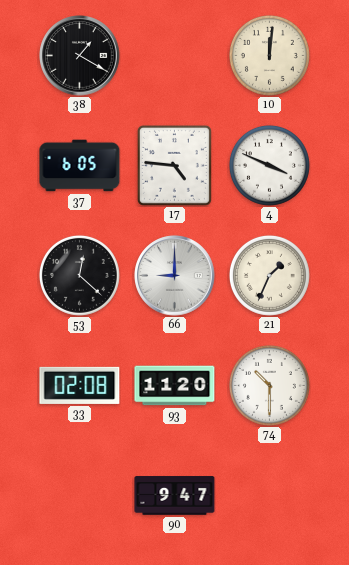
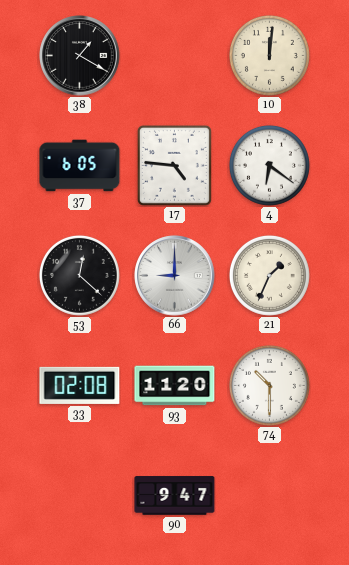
4: 3:49 -> 6:21
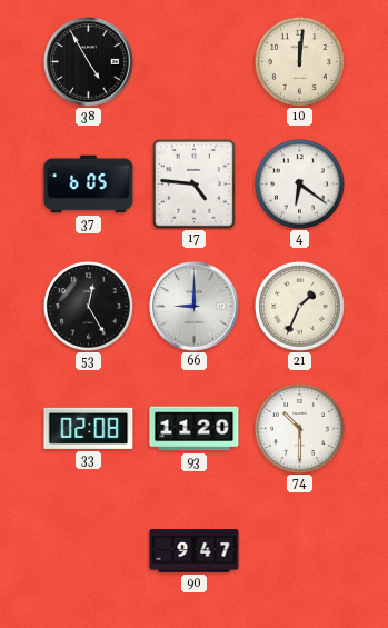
38: 1:20 -> 4:55
53: 12:22 -> 12:25
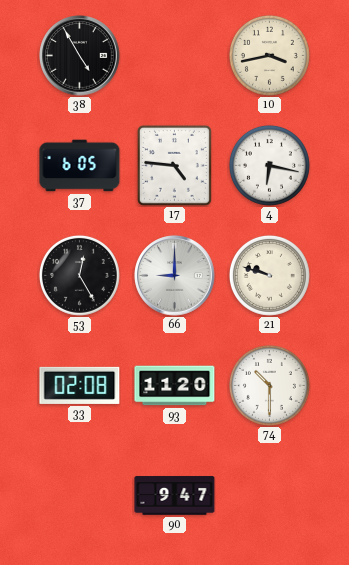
10: 12:01 -> 3:43
4: 6:21 -> 6:17
21: 1:34 -> 9:48
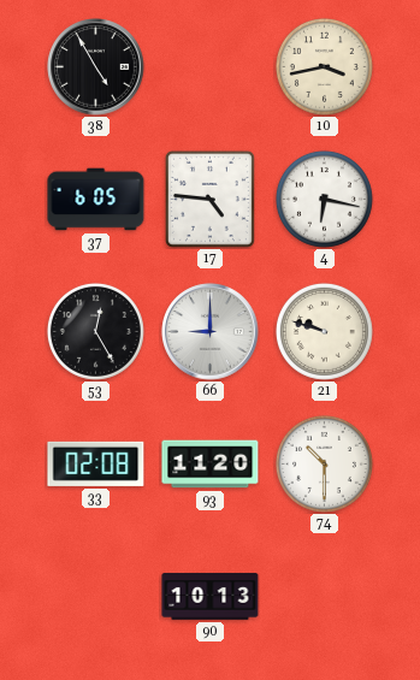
90: 9:47 -> 10:13
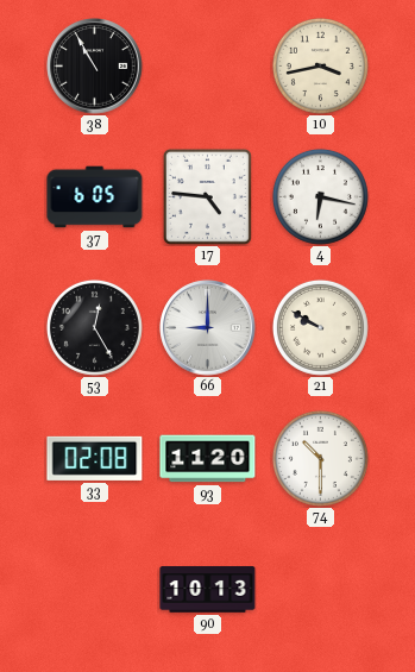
38: 4:55 -> 10:55
21: 9:48 -> 9:50
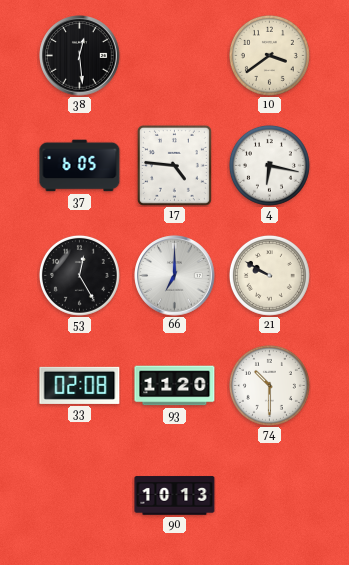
38: 10:55 -> 12:29
10: 3:43 -> 3:39
66: 9:00 -> 7:00
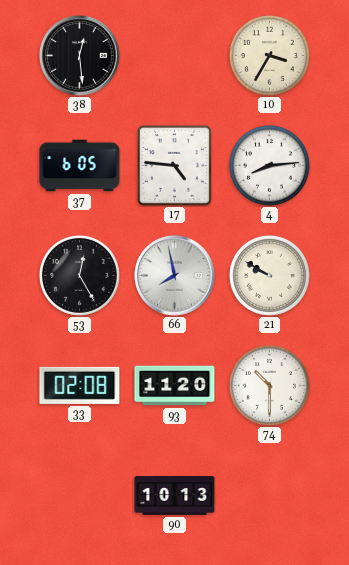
10: 3:39 -> 3:35
4: 6:17 -> 8:14
66: 7:00 -> 7:58
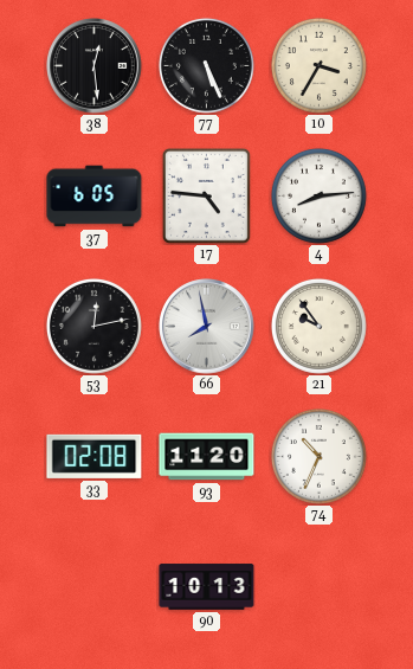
77: none -> 5:26
53: 12:25 -> 12:13
21: 9:50 -> 9:54
74: 10:30 -> 10:34
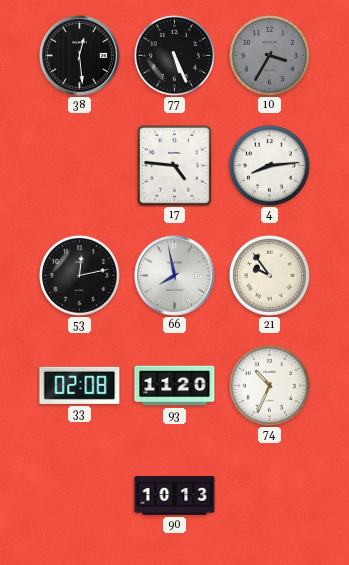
10 dial: cream -> grey
37: 6:05 -> none
